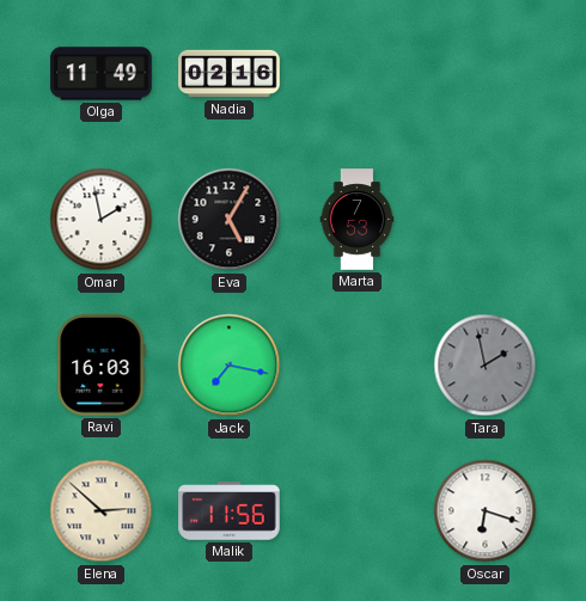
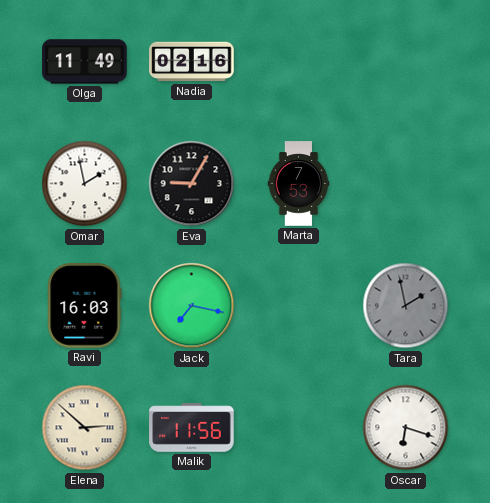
Eva: 5:05 -> 9:05
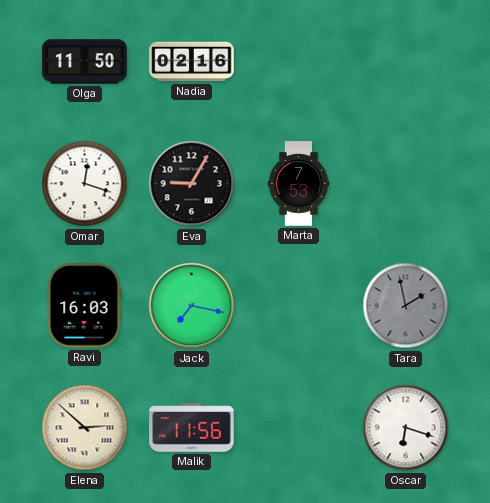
Olga: 11:49 -> 11:50
Omar: 1:58 -> 12:18
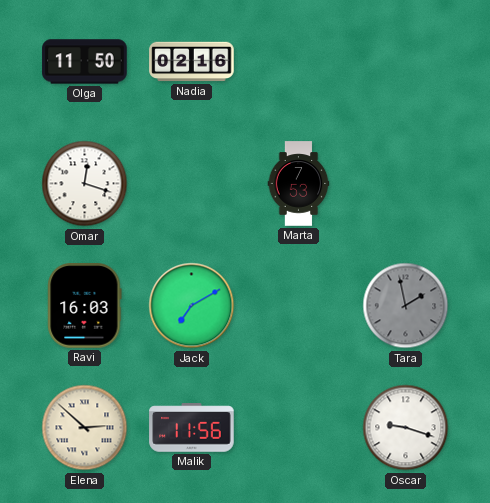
Eva: 9:05 -> none
Jack: 7:17 -> 7:10
Oscar: 6:18 -> 9:18
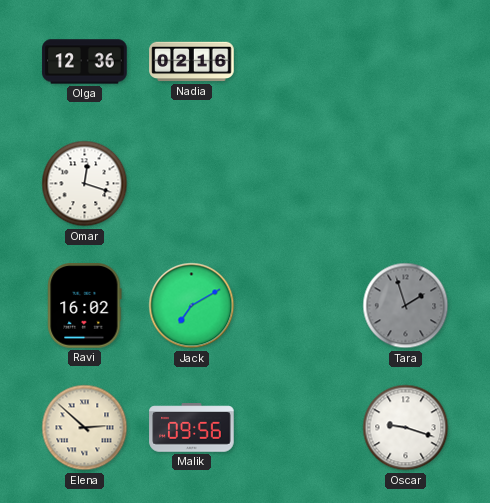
Olga: 11:50 -> 12:36
Marta: 7:53 -> none
Ravi: 16:03 -> 16:02
Tara: 1:58 -> 1:57
Malik: 11:56 -> 09:56
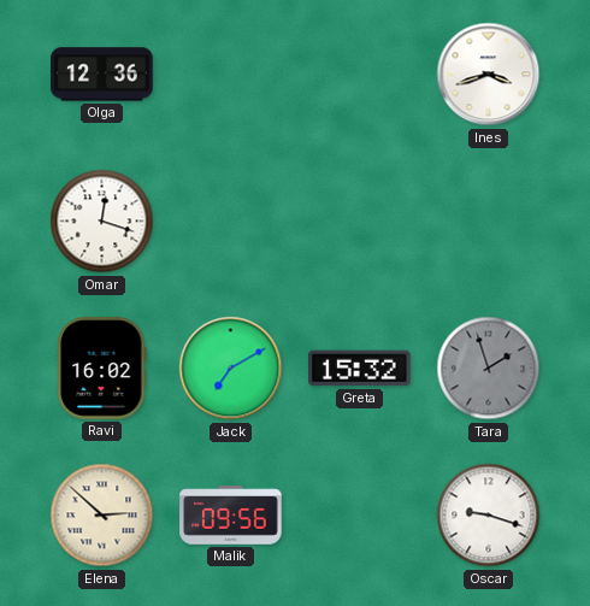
Nadia: 02:16 -> none
Ines: none -> 3:42
Greta: none -> 15:32
